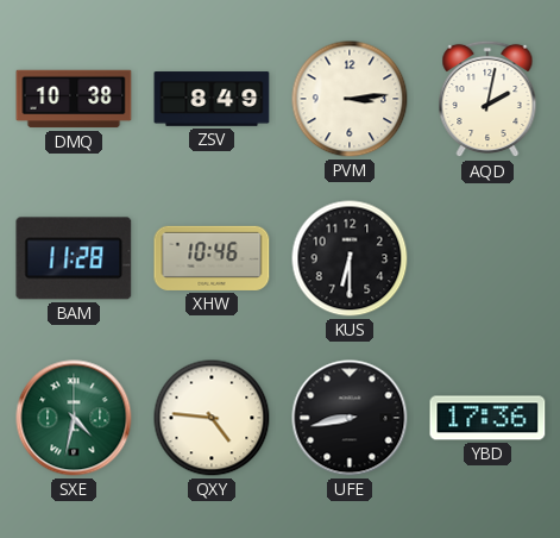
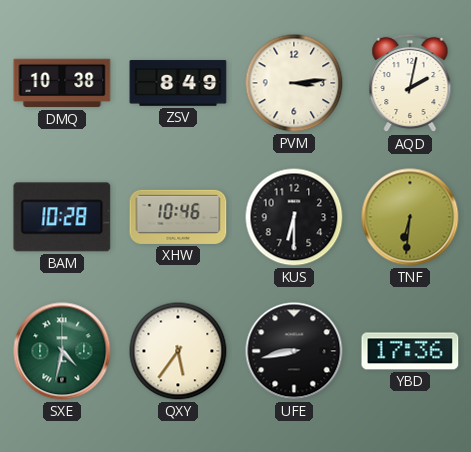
BAM: 11:28 -> 10:28
TNF: none -> 6:31
QXY: 4:46 -> 5:36
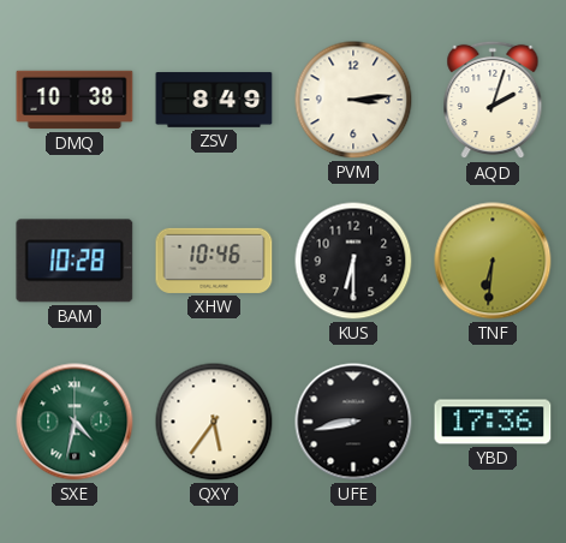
AQD: 2:02 -> 2:03
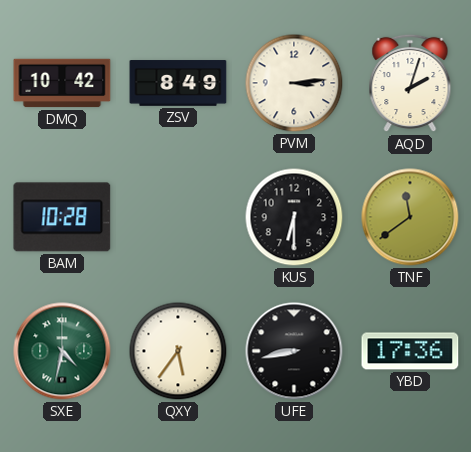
DMQ: 10:38 -> 10:42
XHW: 10:46 -> none
TNF: 6:31 -> 11:39
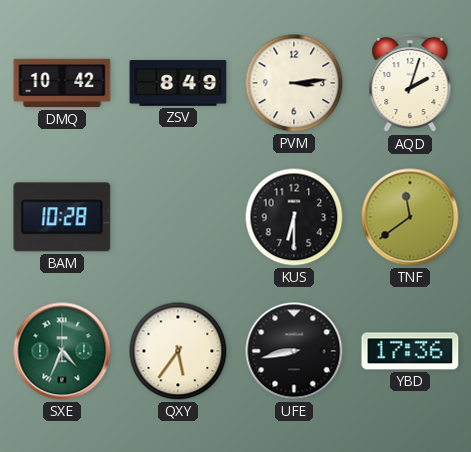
SXE: 4:32 -> 4:34
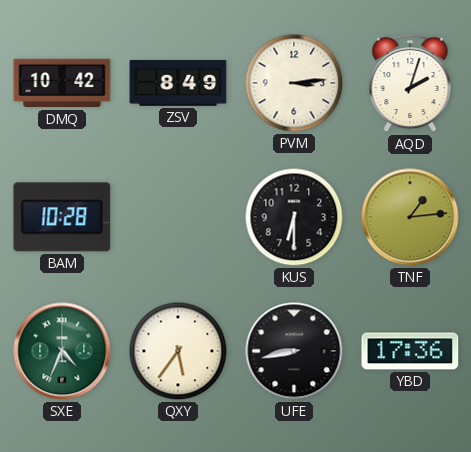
TNF: 11:39 -> 1:14
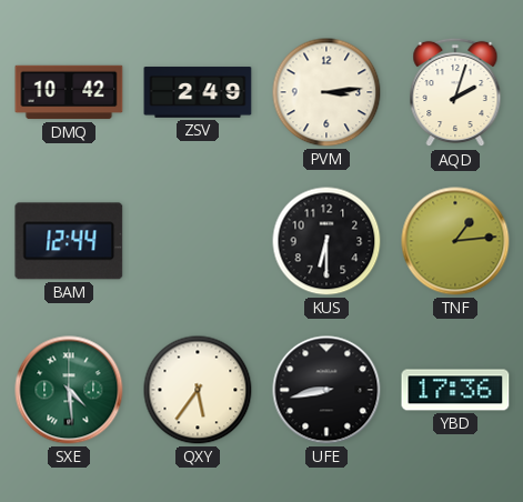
ZSV: 8:49 -> 2:49
BAM: 10:28 -> 12:44
SXE: 4:34 -> 4:29
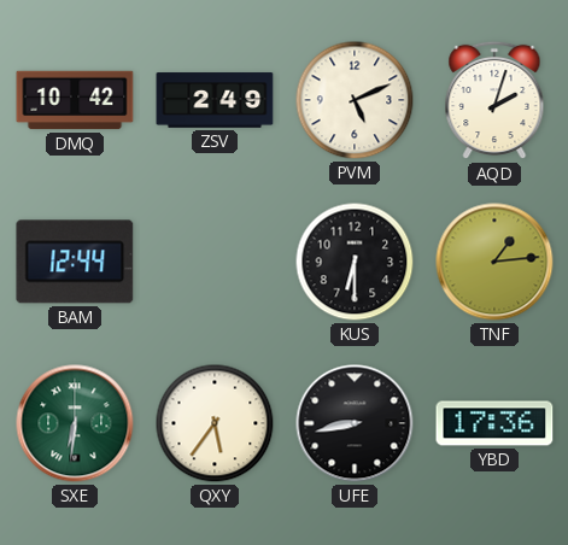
PVM: 3:14 -> 5:11
SXE: 4:29 -> 6:31
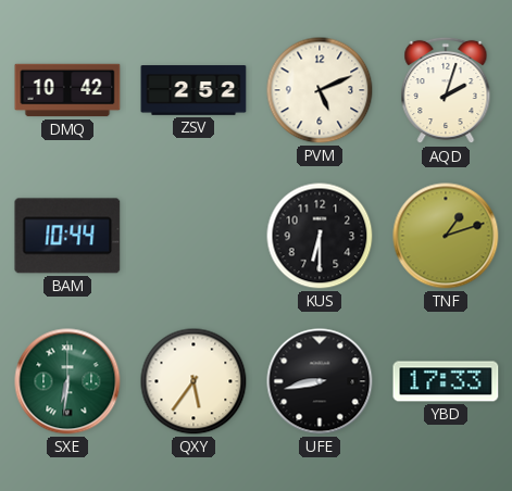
ZSV: 2:49 -> 2:52
BAM: 12:44 -> 10:44
TNF: 1:14 -> 1:12
YBD: 17:36 -> 17:33
